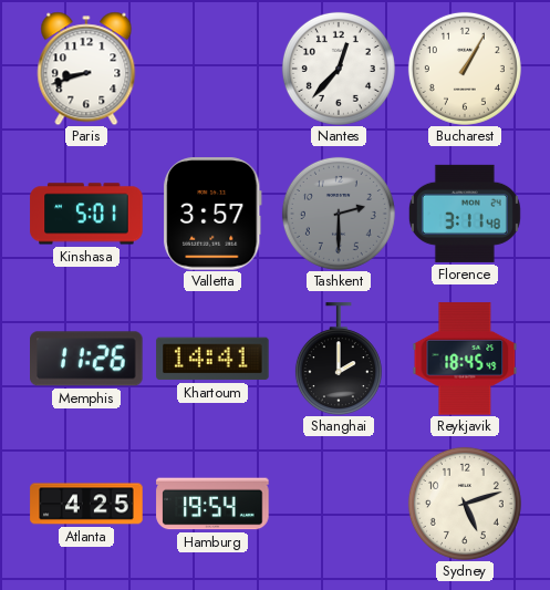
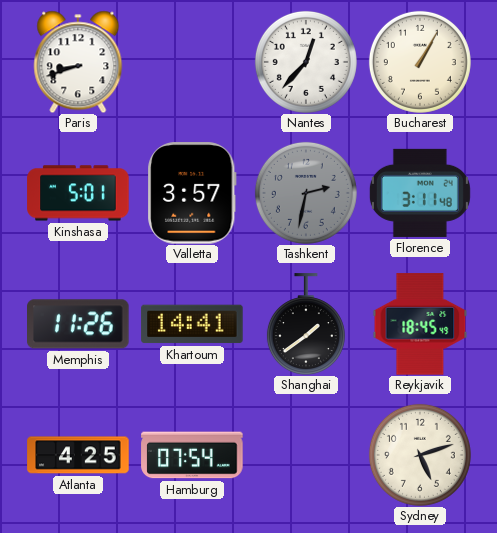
Tashkent: 2:30 -> 2:32
Shanghai: 2:00 -> 1:39
Hamburg: 19:54 -> 07:54
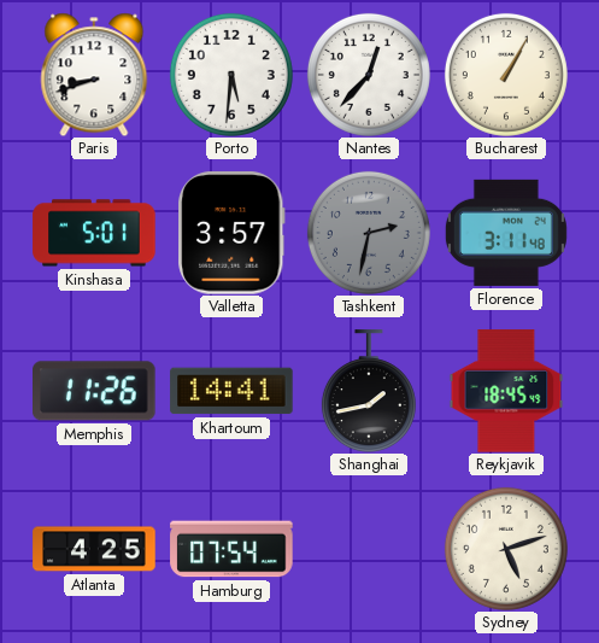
Porto: none -> 5:31
Shanghai: 1:39 -> 1:43
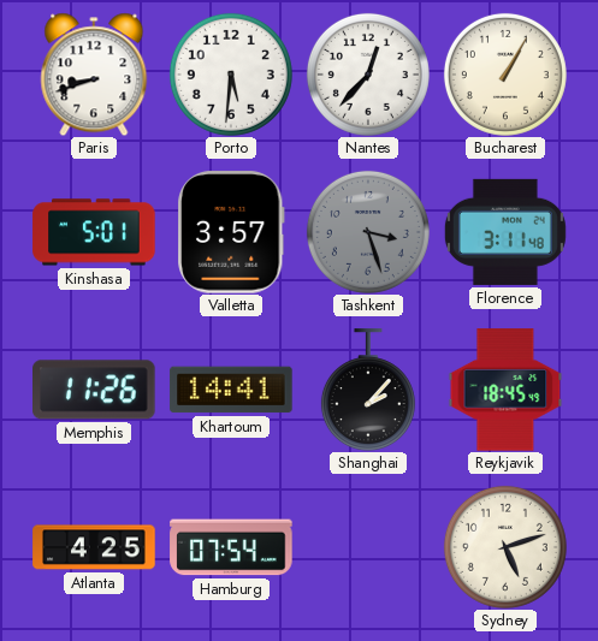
Tashkent: 2:32 -> 3:27
Shanghai: 1:43 -> 2:07
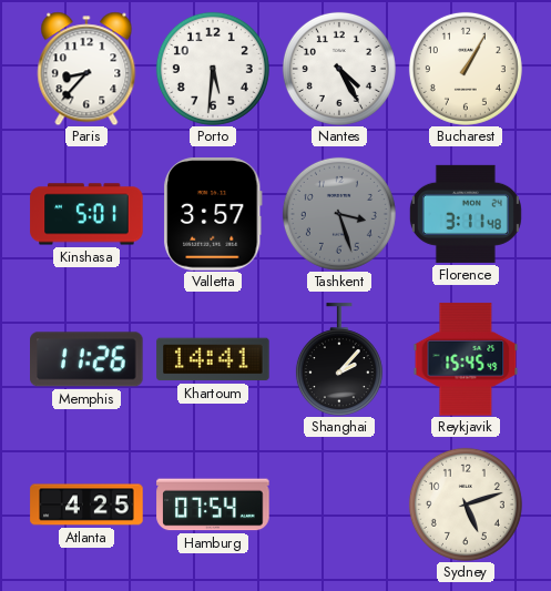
Paris: 8:42 -> 8:37
Nantes: 12:37 -> 4:25
Reykjavik: 18:45 -> 15:45
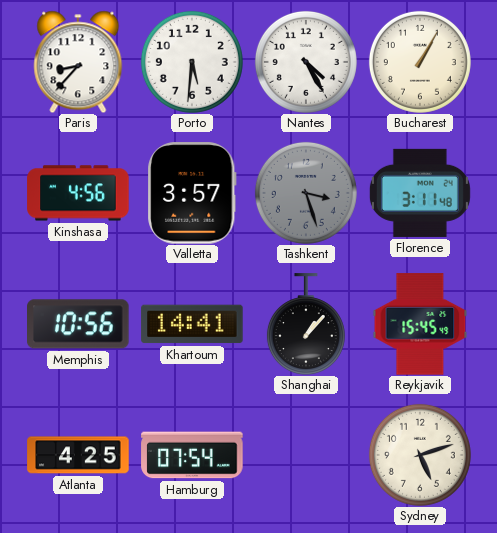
Kinshasa: 5:01 -> 4:56
Memphis: 11:26 -> 10:56
Shanghai: 2:07 -> 1:07
